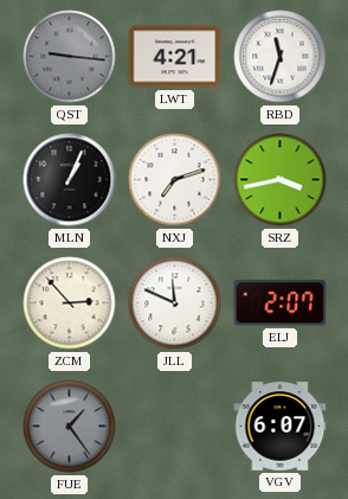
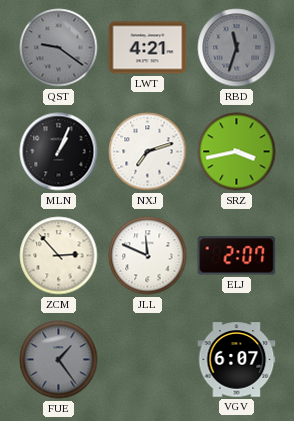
QST: 9:16 -> 9:21
RBD dial: white -> grey
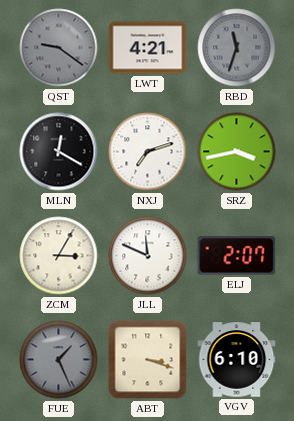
MLN: 1:04 -> 12:20
ZCM: 2:53 -> 3:05
FUE: 1:24 -> 1:26
ABT: none -> 3:18
VGV: 6:07 -> 6:10
